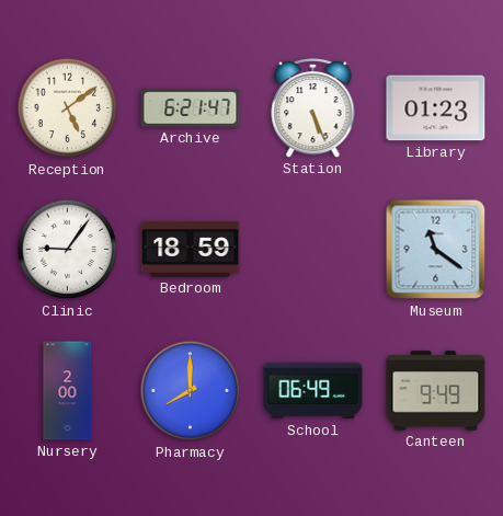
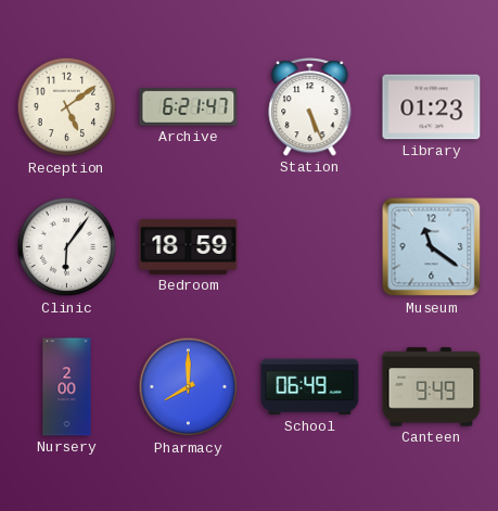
Clinic: 9:06 -> 6:06
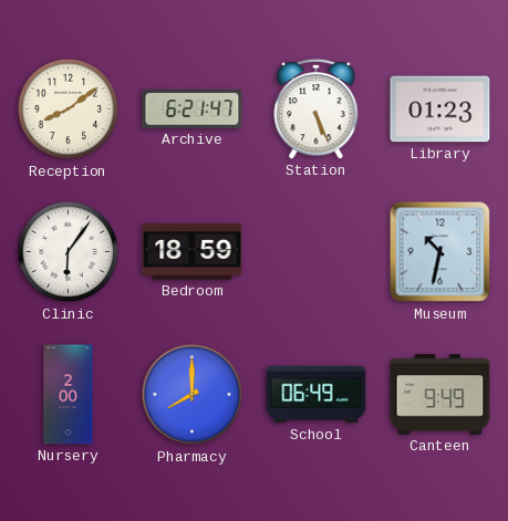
Reception: 5:09 -> 8:09
Museum: 11:21 -> 10:32
